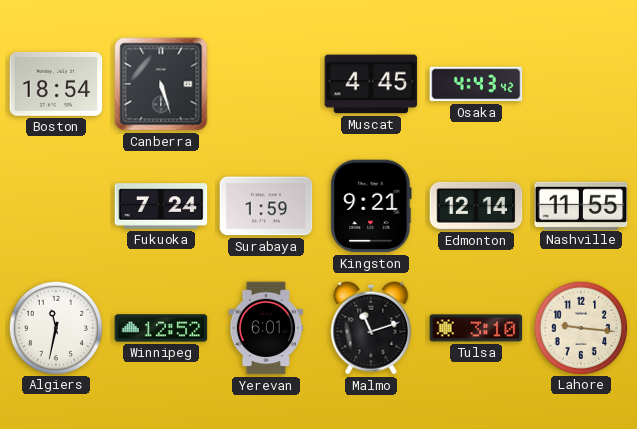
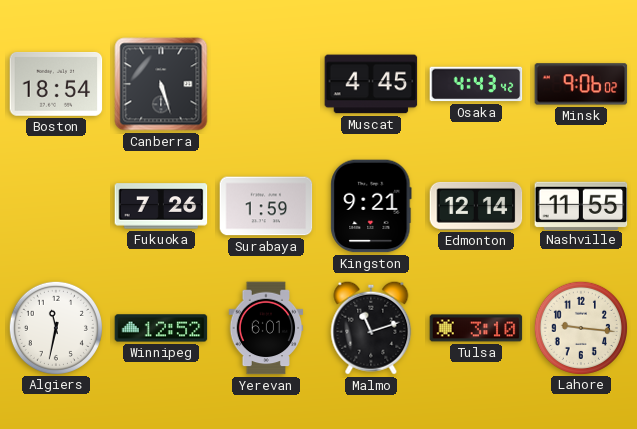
Minsk: none -> 9:06
Fukuoka: 7:24 -> 7:26
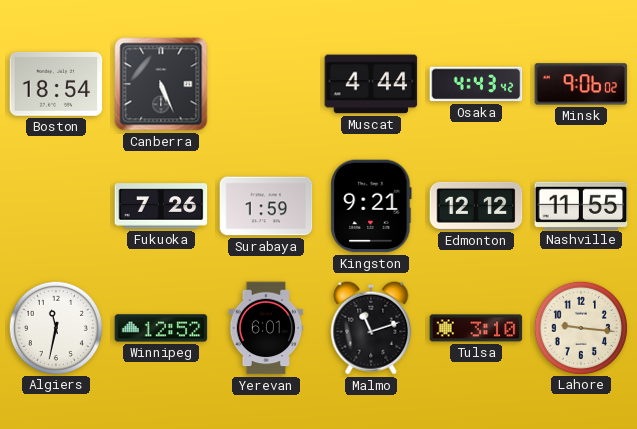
Canberra: 5:27 -> 5:26
Muscat: 4:45 -> 4:44
Edmonton: 12:14 -> 12:12
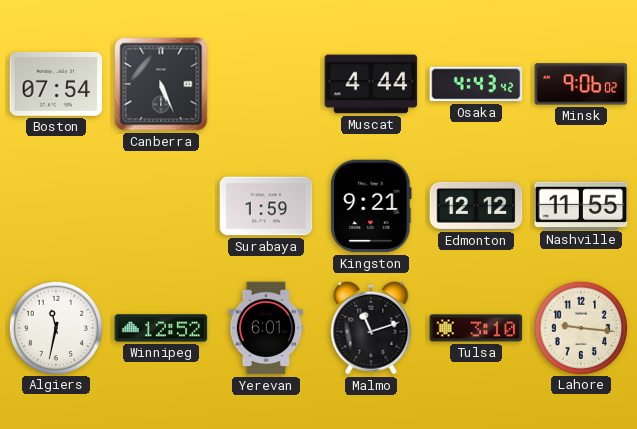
Boston: 18:54 -> 07:54
Fukuoka: 7:26 -> none
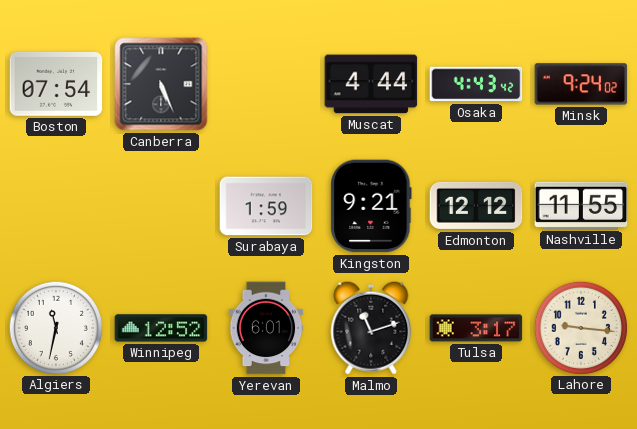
Minsk: 9:06 -> 9:24
Tulsa: 3:10 -> 3:17
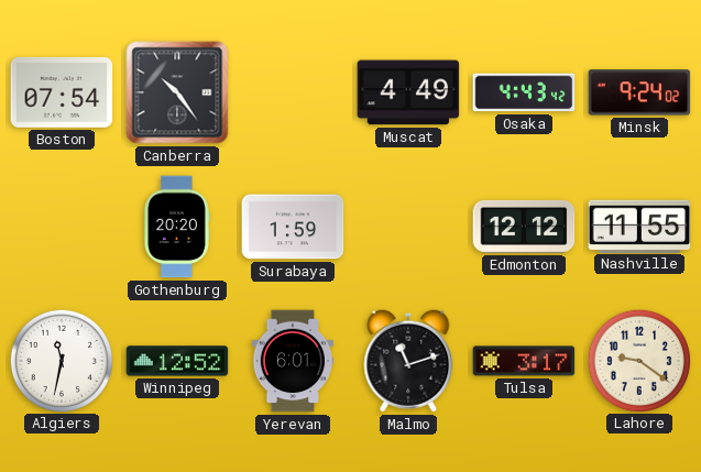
Canberra: 5:26 -> 10:24
Muscat: 4:44 -> 4:49
Gothenburg: none -> 20:20
Kingston: 9:21 -> none
Lahore: 9:16 -> 9:21
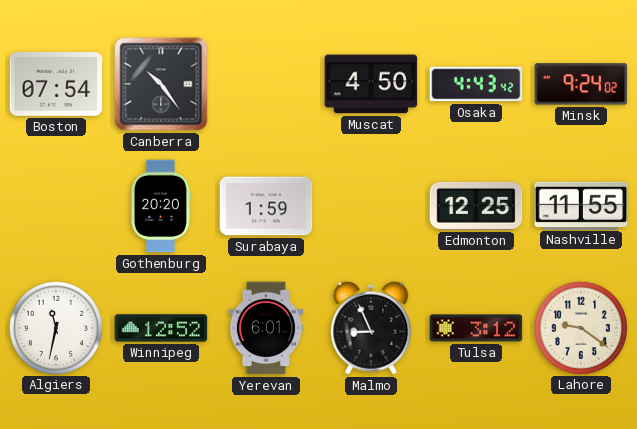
Muscat: 4:49 -> 4:50
Edmonton: 12:12 -> 12:25
Malmo: 11:12 -> 8:56
Tulsa: 3:17 -> 3:12
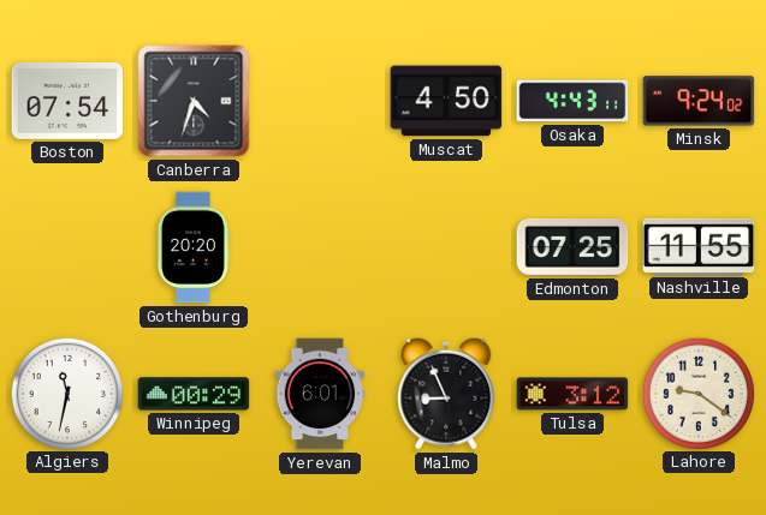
Canberra: 10:24 -> 4:33
Osaka: 4:43:42 -> 4:43:11
Surabaya: 1:59 -> none
Edmonton: 12:25 -> 07:25
Winnipeg: 12:52 -> 00:29
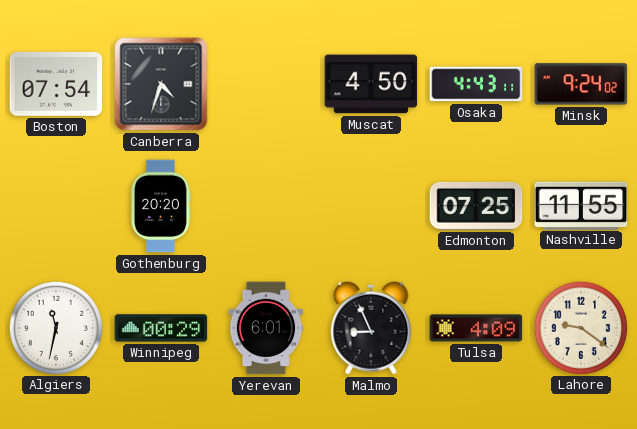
Tulsa: 3:12 -> 4:09
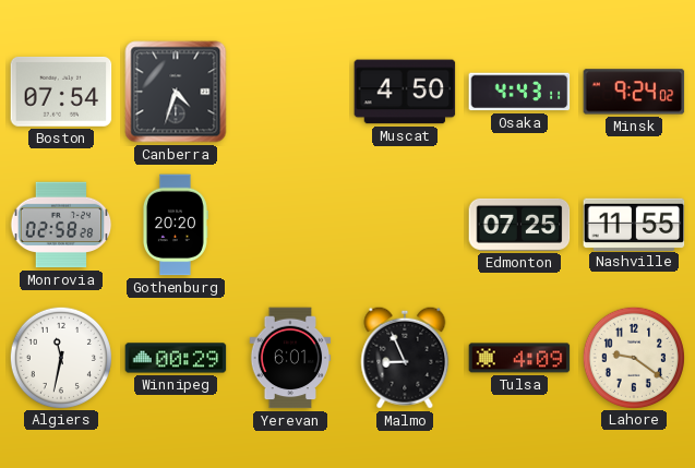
Monrovia: none -> 02:58
